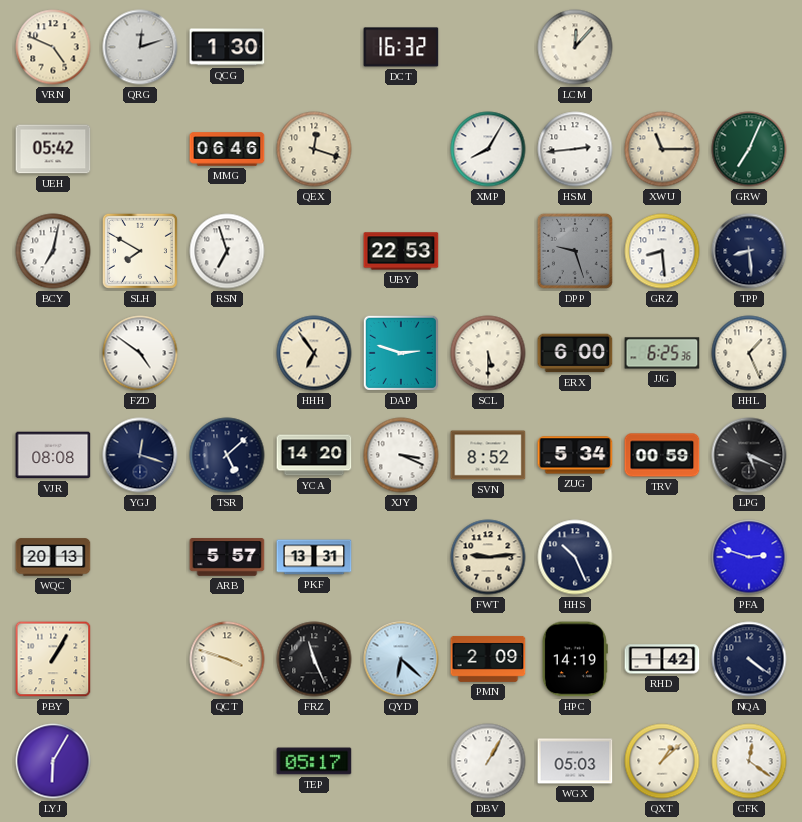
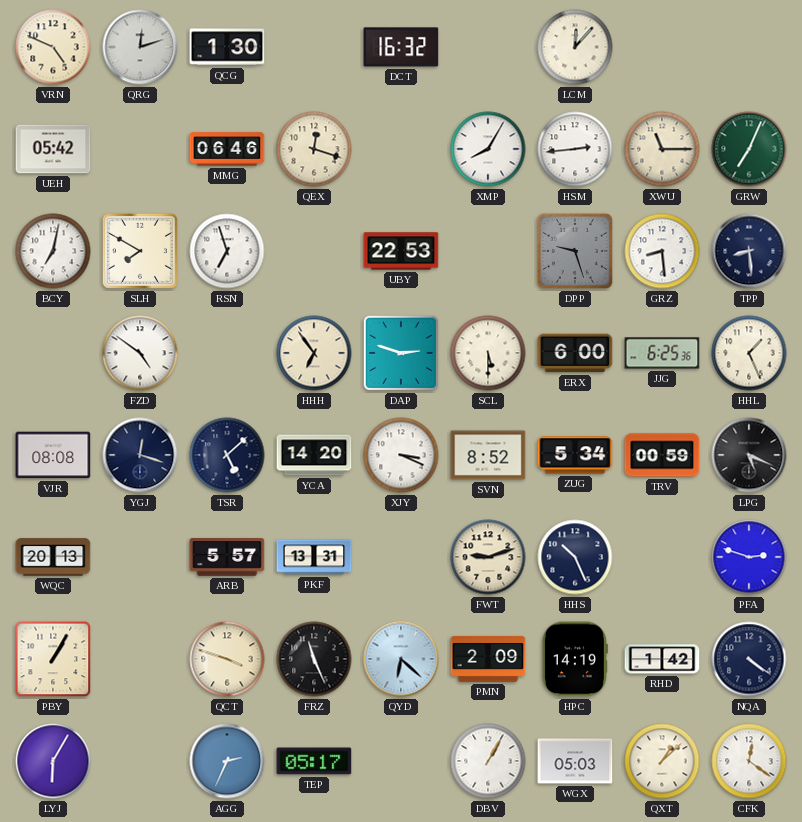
FWT: 9:14 -> 9:12
AGG: none -> 2:34
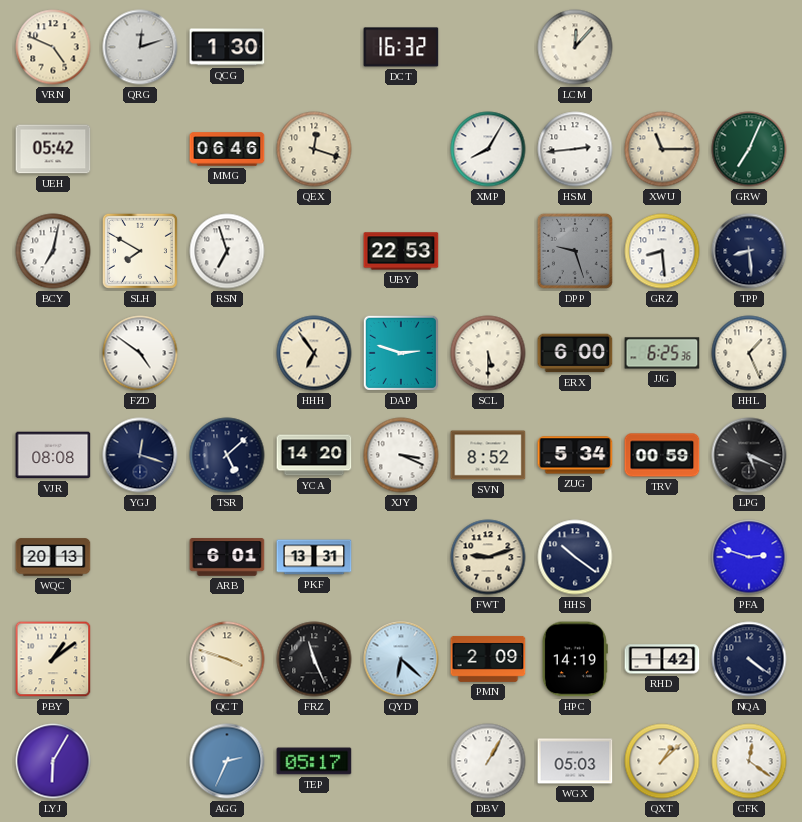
ARB: 5:57 -> 6:01
HHS: 10:26 -> 10:21
PBY: 1:05 -> 1:09
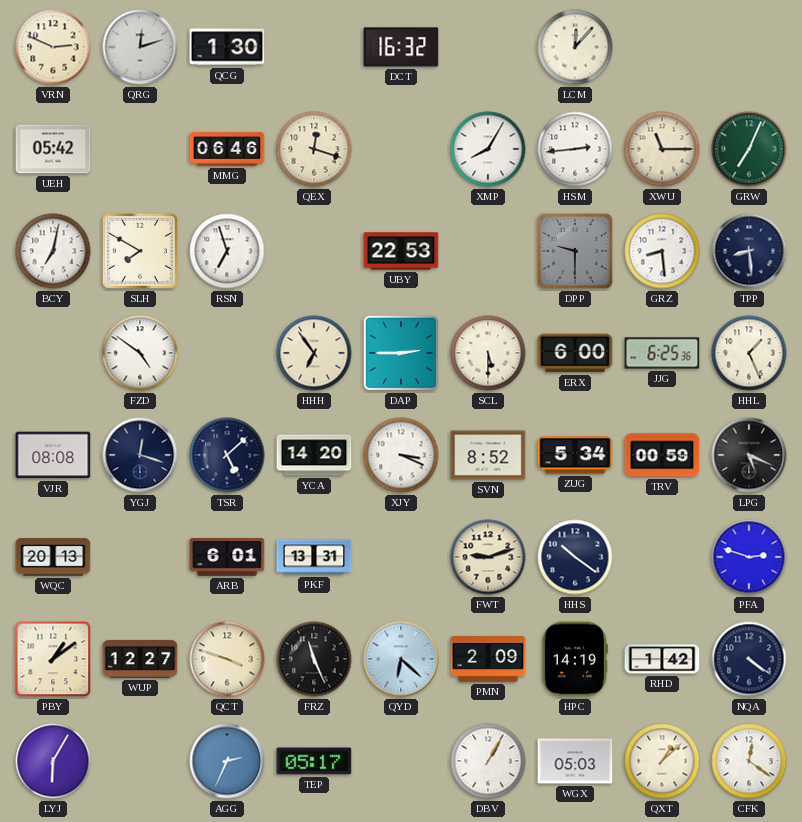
VRN: 4:49 -> 2:49
DPP: 9:27 -> 9:30
DAP: 2:48 -> 2:45
WUP: none -> 12:27
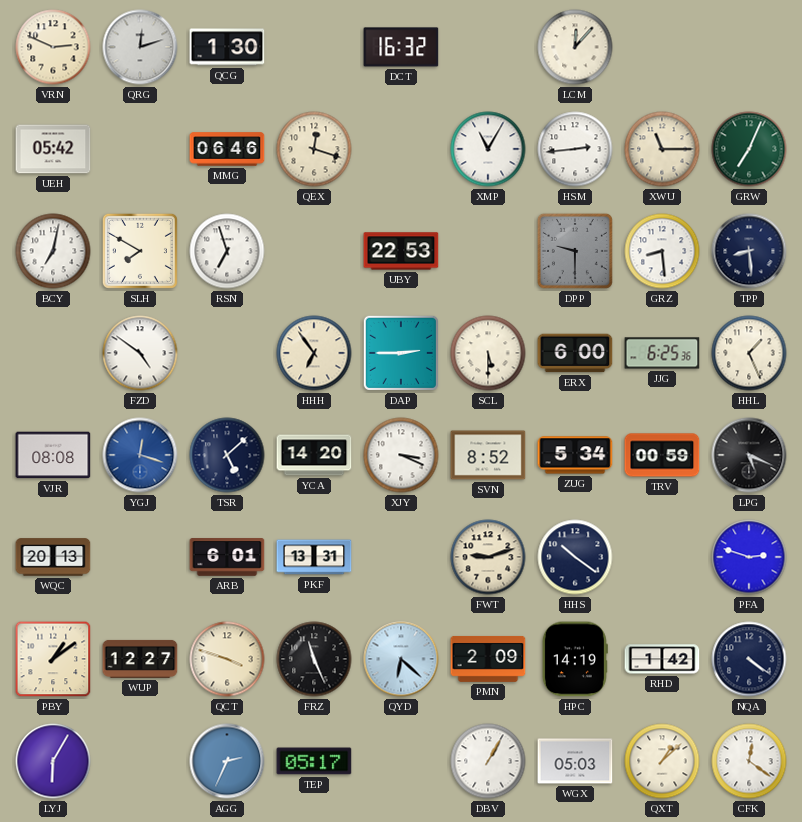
XMP: 8:05 -> 11:05
YGJ dial: navy -> blue
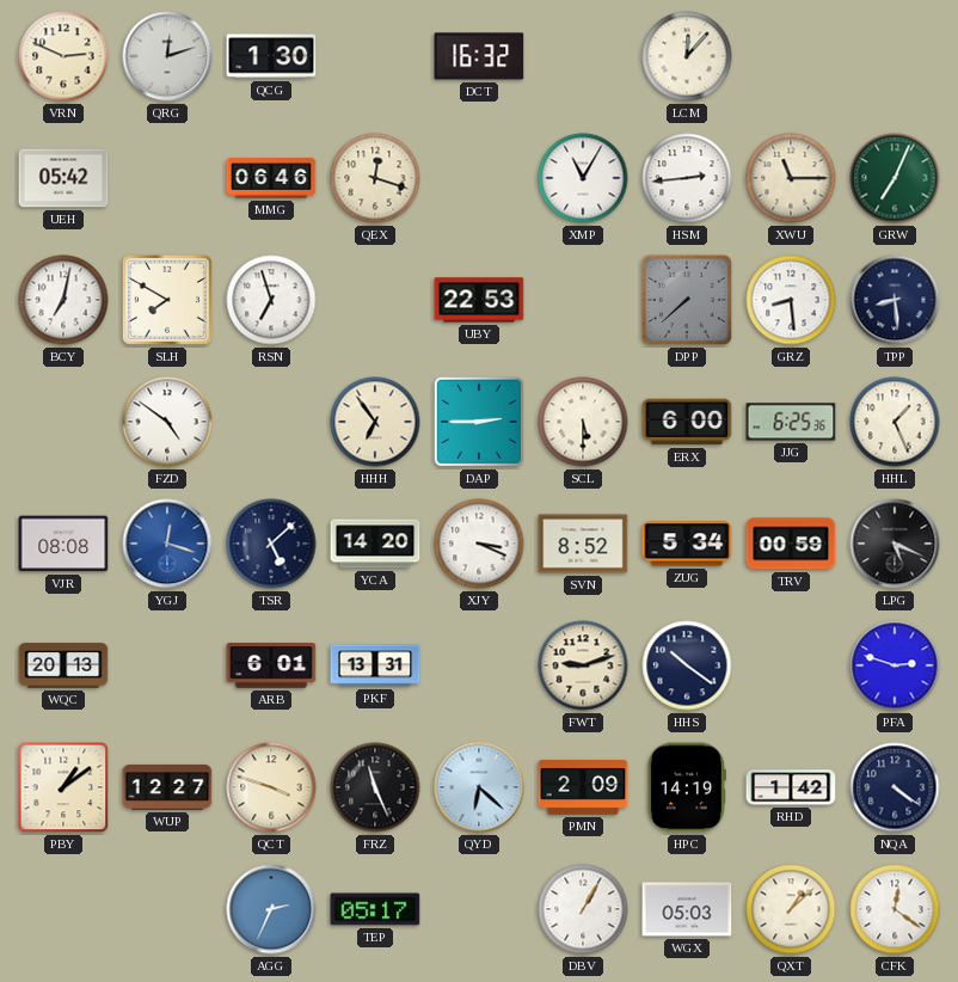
DPP: 9:30 -> 7:38
LYJ: 6:05 -> none
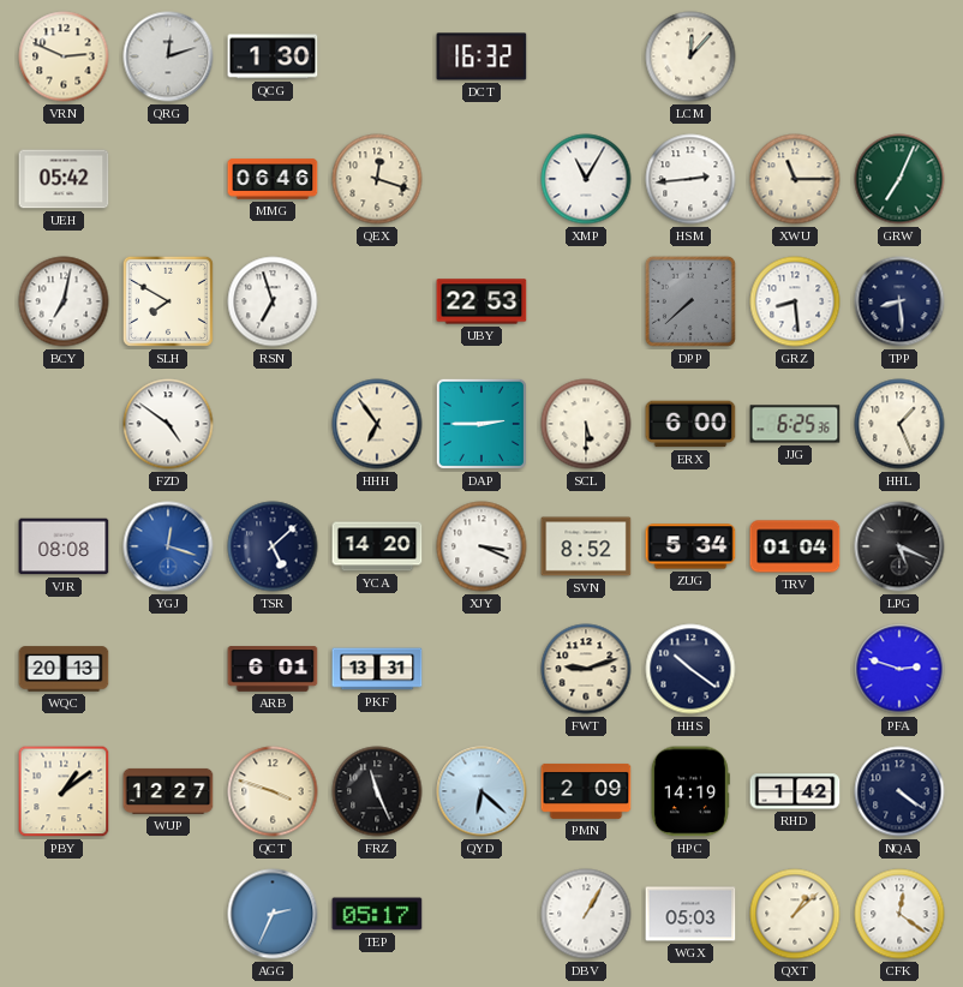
TRV: 00:59 -> 01:04
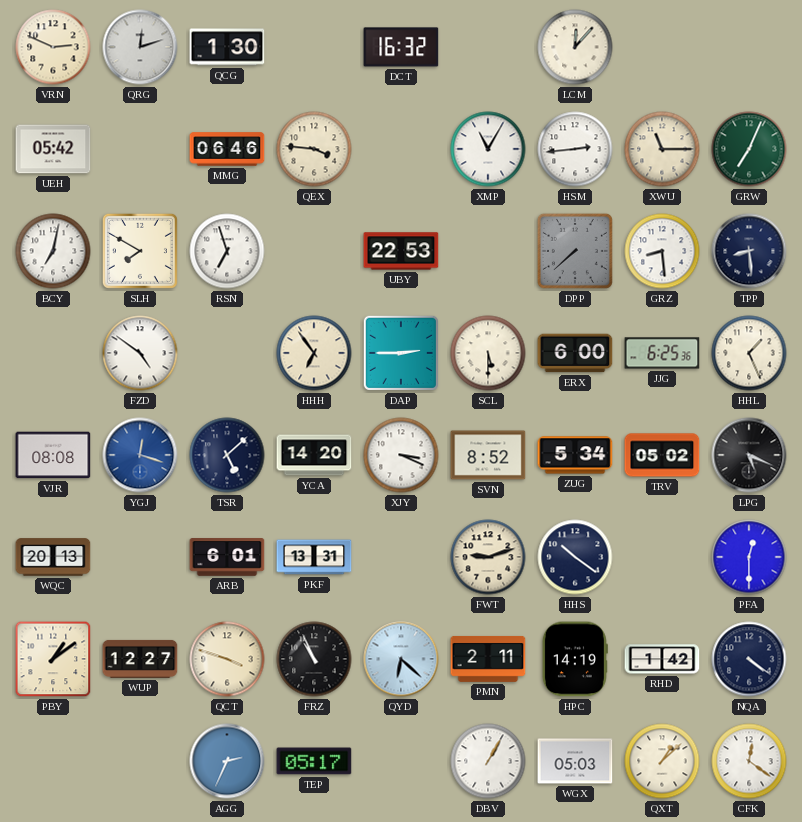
QEX: 12:18 -> 3:46
TRV: 01:04 -> 05:02
PFA: 2:48 -> 12:30
FRZ: 11:26 -> 10:56
PMN: 2:09 -> 2:11
